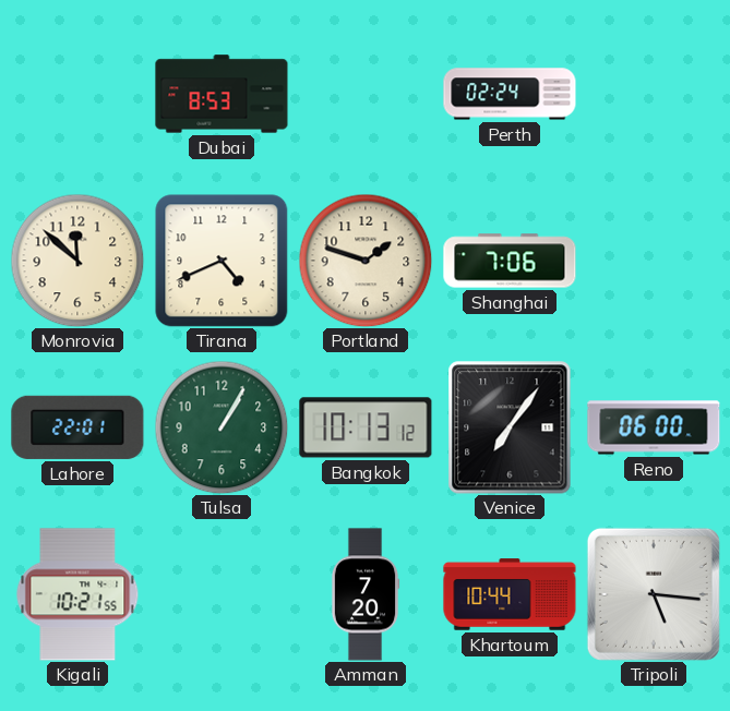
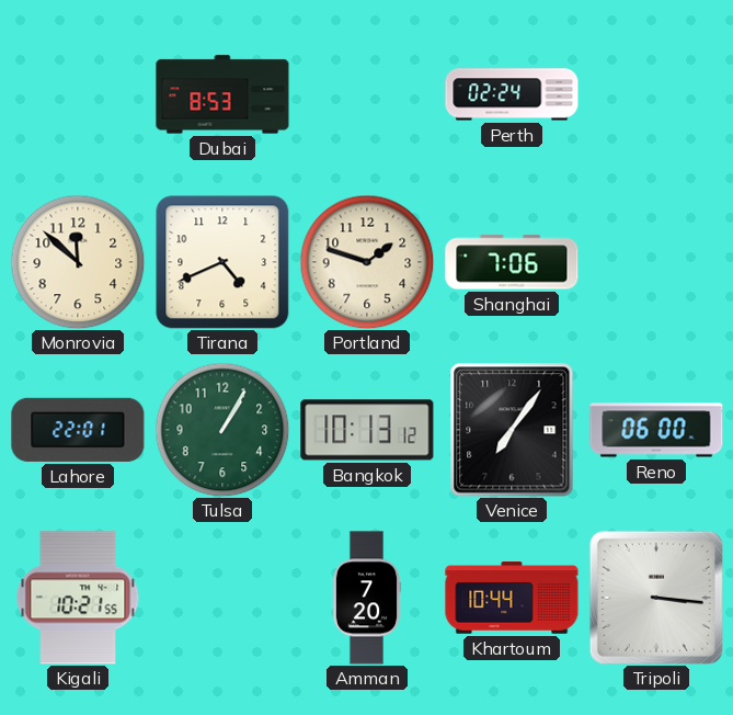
Tripoli: 5:16 -> 3:16
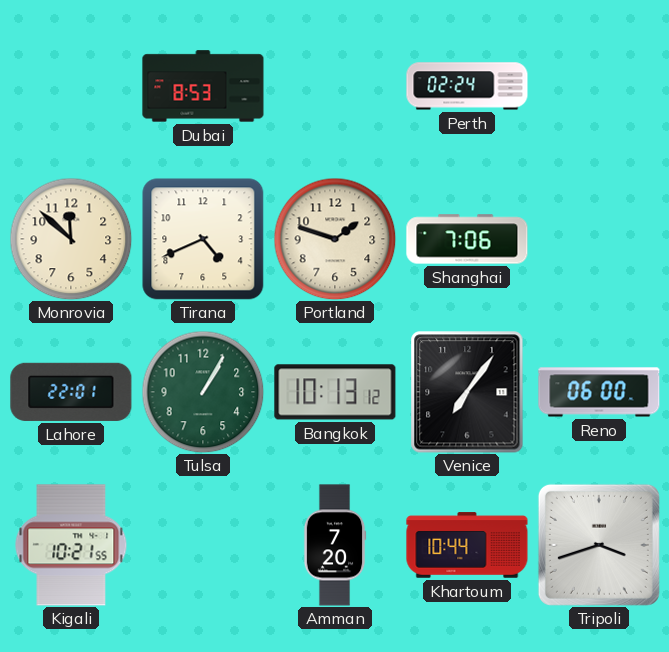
Tripoli: 3:16 -> 3:42
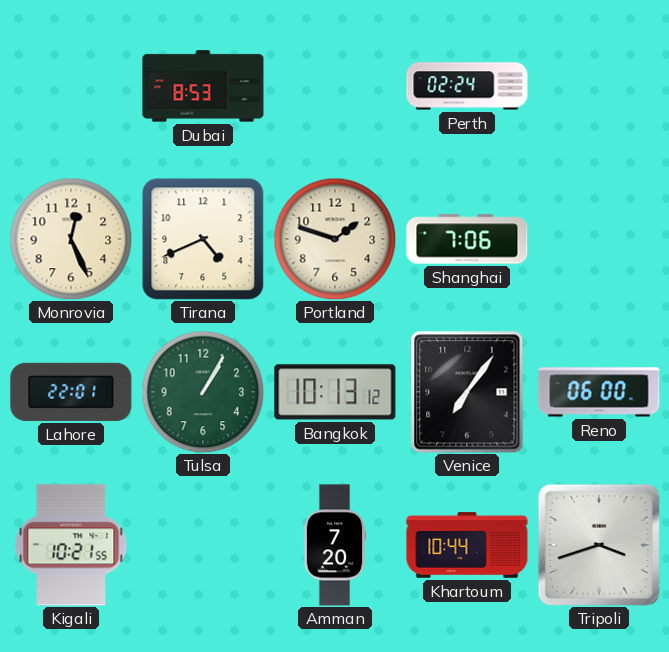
Monrovia: 11:52 -> 12:26
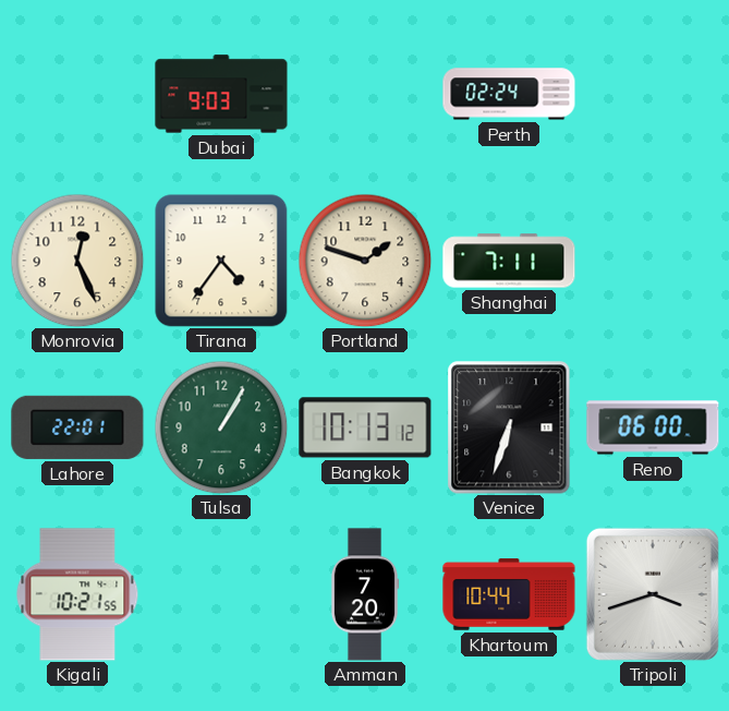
Dubai: 8:53 -> 9:03
Tirana: 4:41 -> 4:36
Shanghai: 7:06 -> 7:11
Venice: 7:06 -> 6:33
